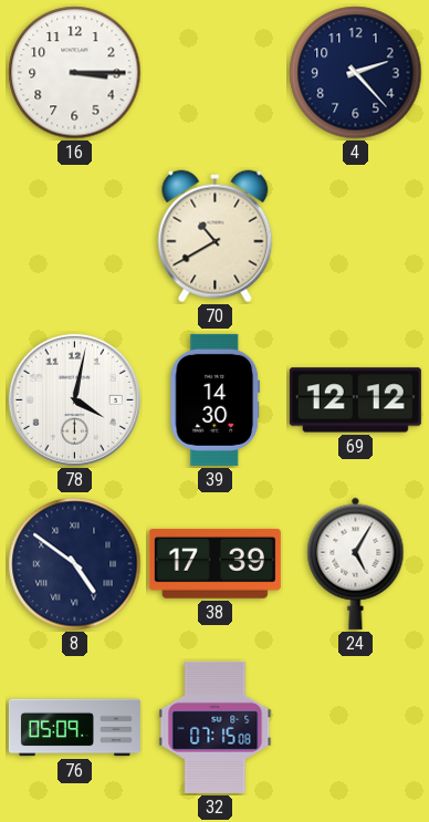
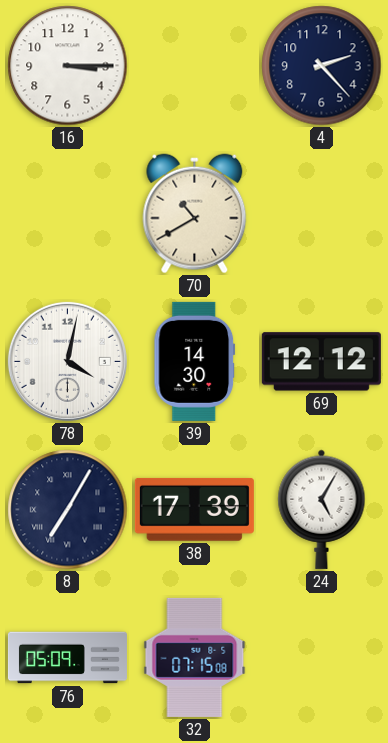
8: 4:51 -> 7:05
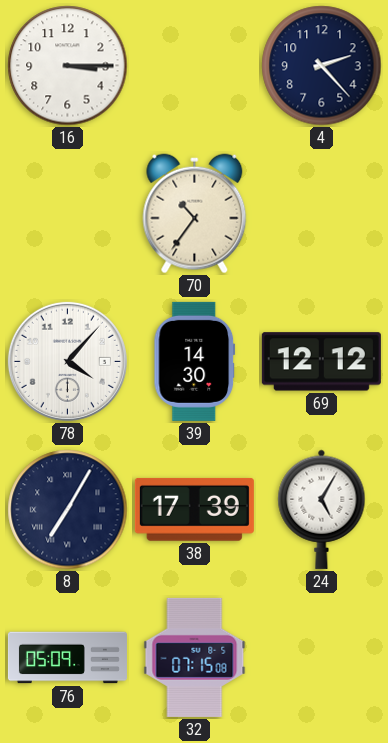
70: 10:40 -> 10:36
78: 4:02 -> 4:07
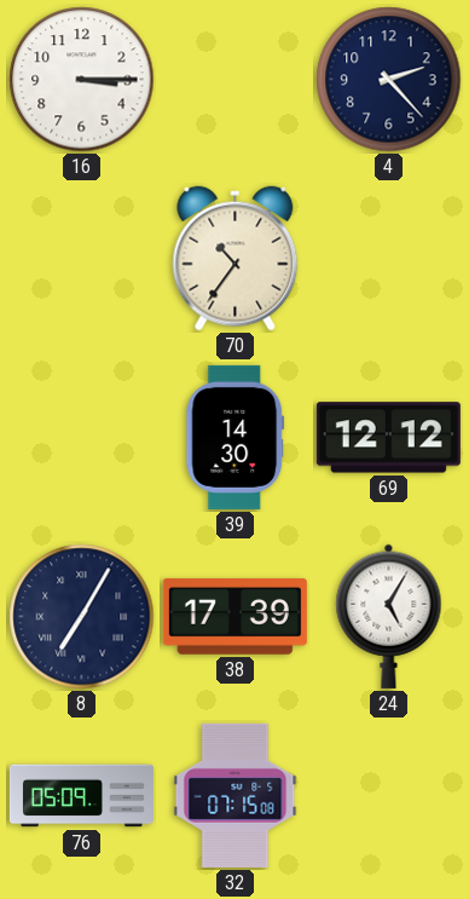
78: 4:07 -> none
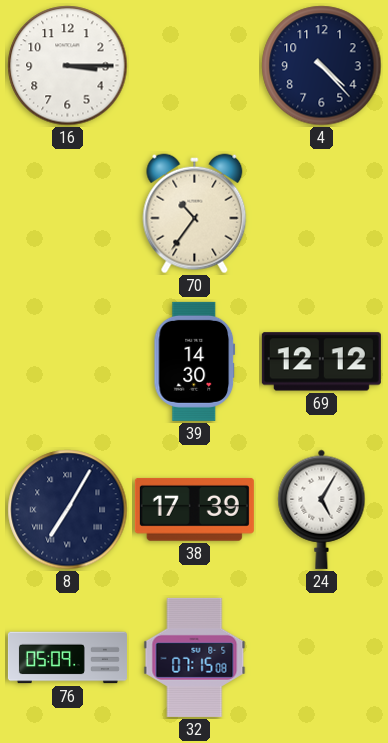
4: 2:23 -> 4:23
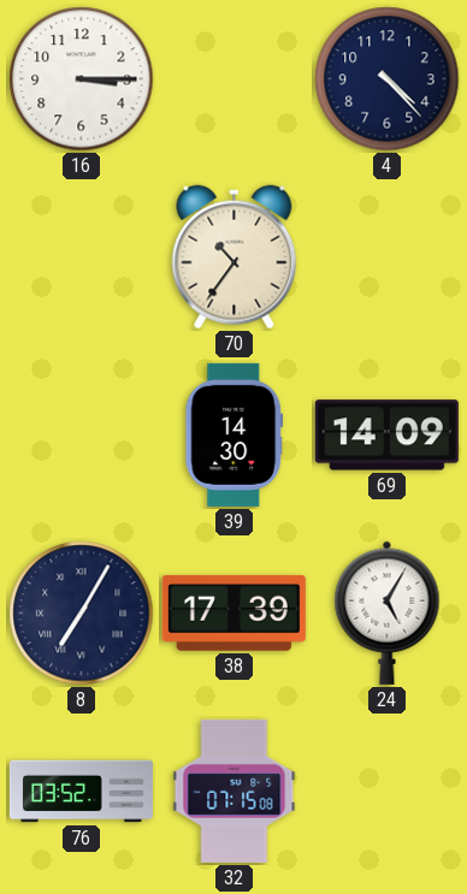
69: 12:12 -> 14:09
76: 05:09 -> 03:52
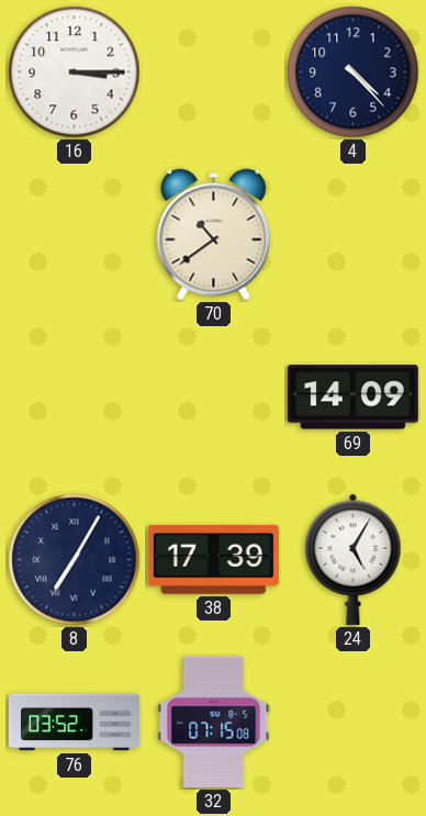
70: 10:36 -> 10:39
39: 14:30 -> none
